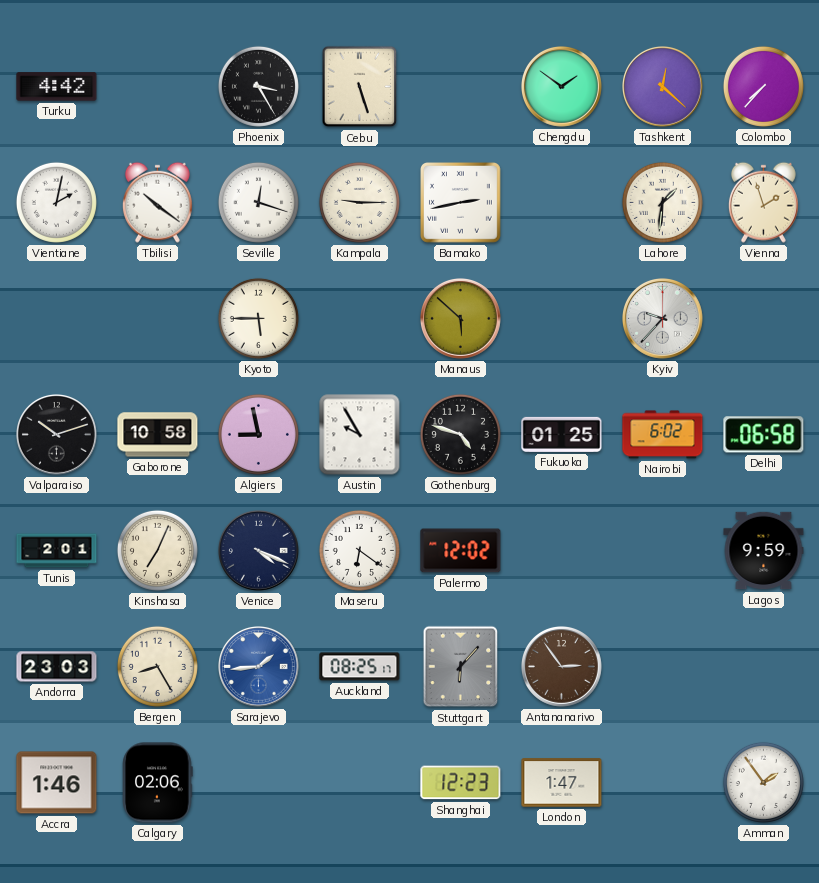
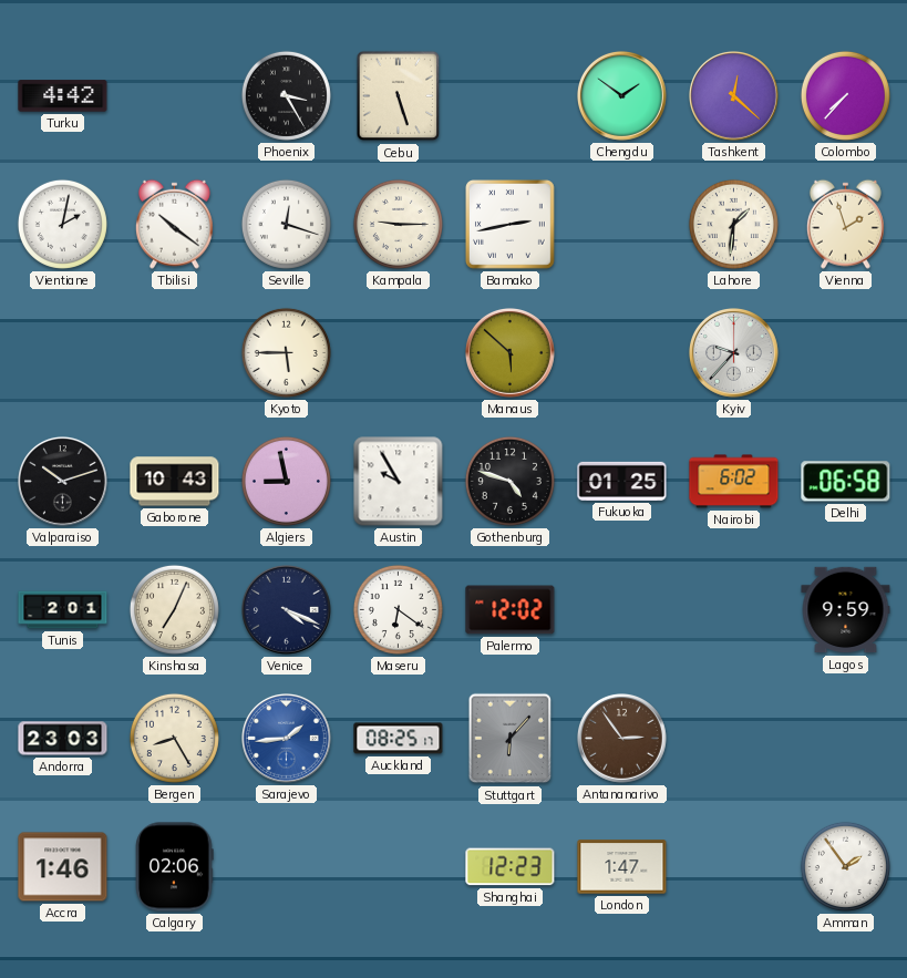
Gaborone: 10:58 -> 10:43
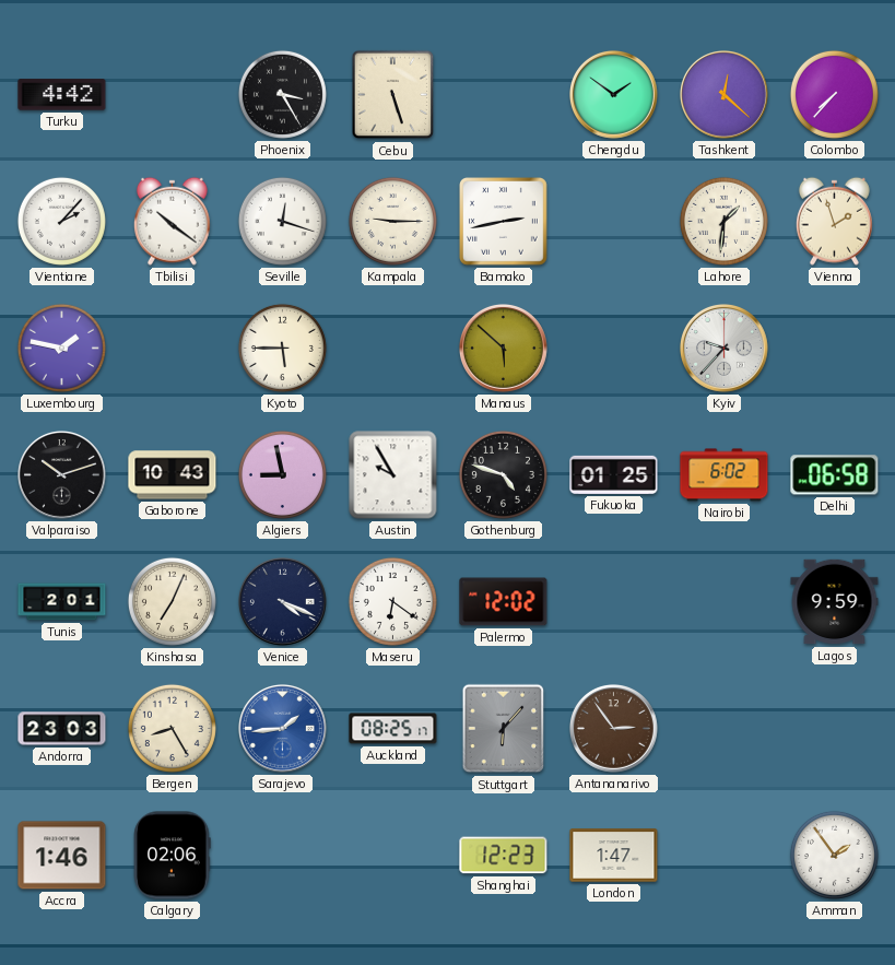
Vientiane: 2:02 -> 2:07
Luxembourg: none -> 1:47
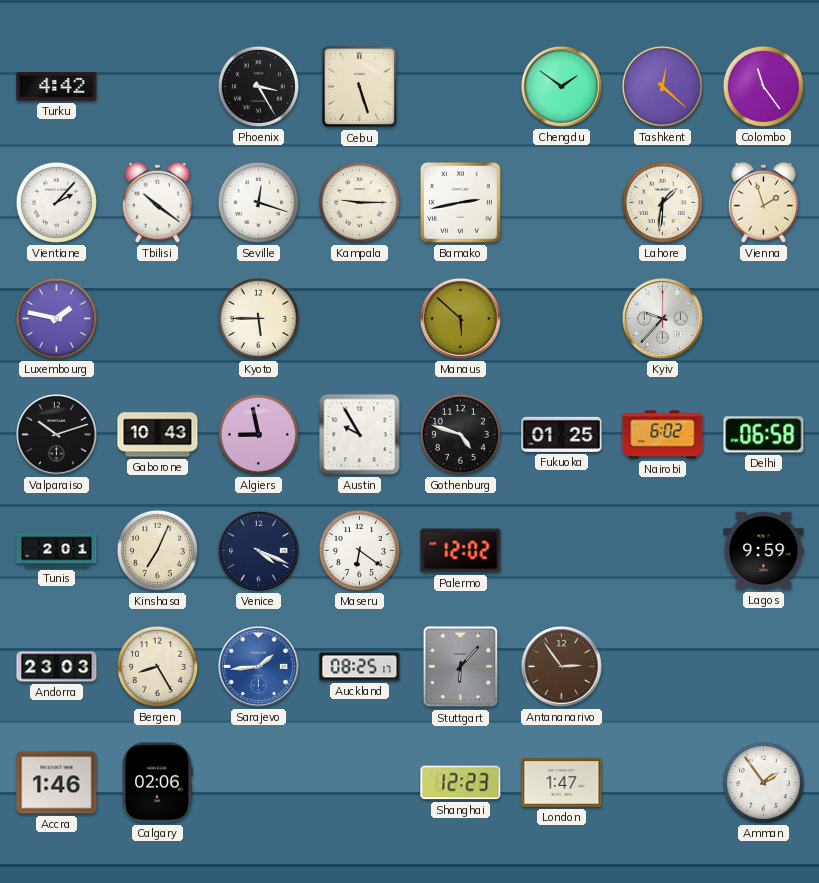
Colombo: 7:37 -> 11:24
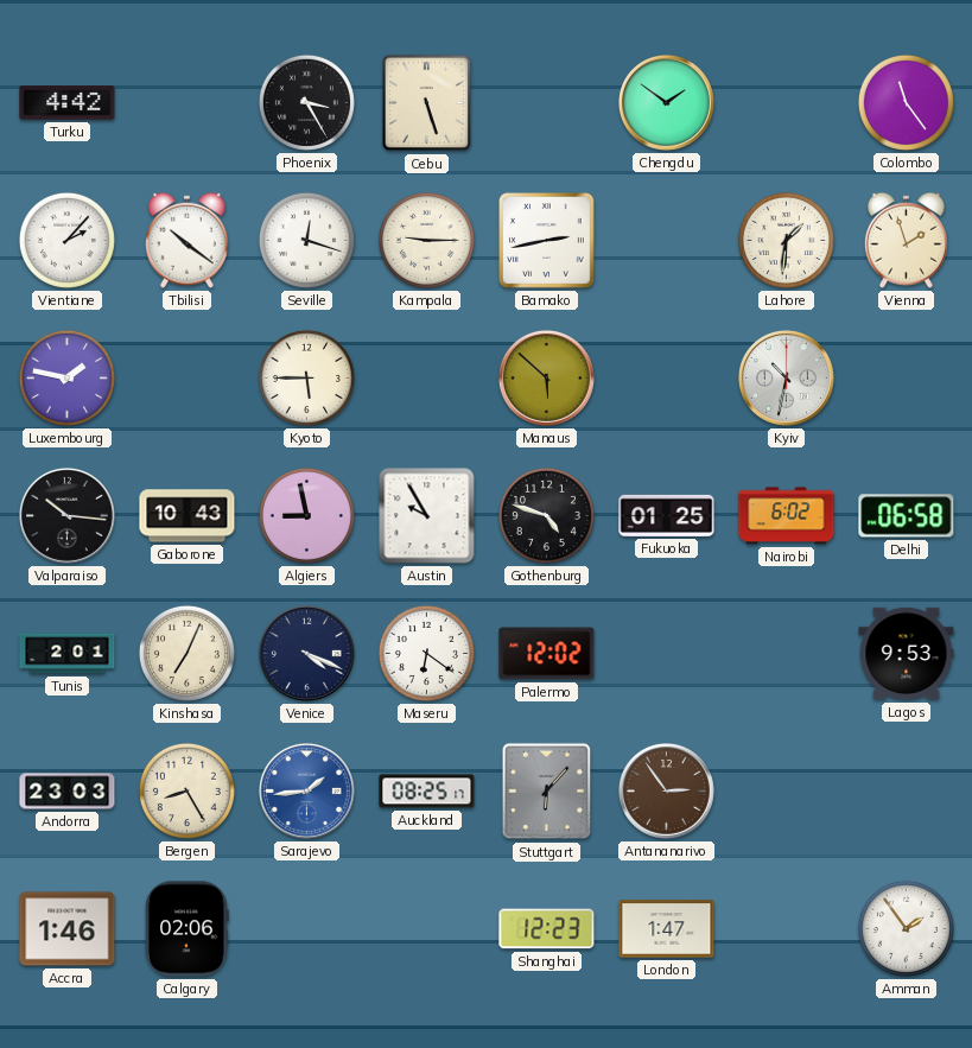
Tashkent: 12:22 -> none
Kyiv: 9:37 -> 10:32
Valparaiso: 10:12 -> 10:16
Lagos: 9:59 -> 9:53
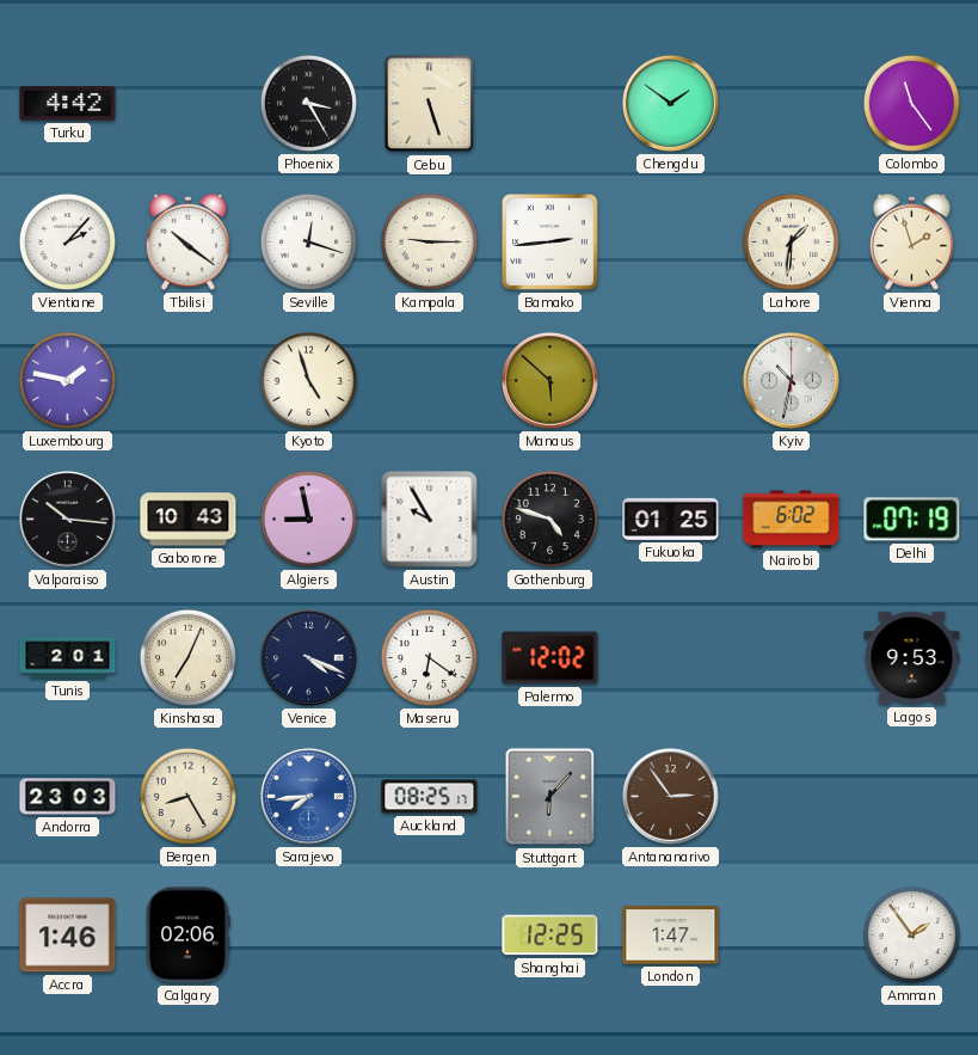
Bamako: 2:43 -> 2:44
Kyoto: 5:45 -> 4:57
Delhi: 06:58 -> 07:19
Sarajevo: 1:44 -> 7:44
Shanghai: 12:23 -> 12:25
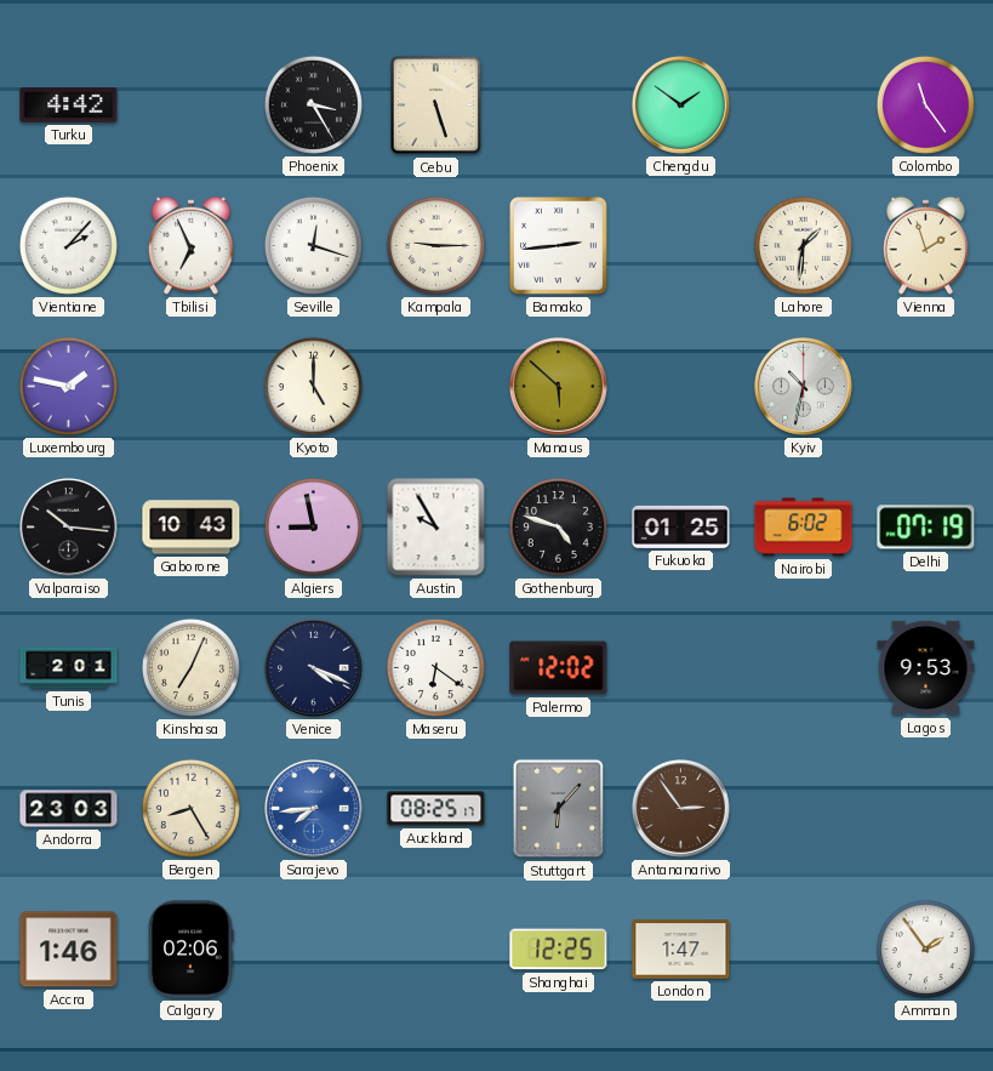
Tbilisi: 10:21 -> 6:56
Kyoto: 4:57 -> 5:00
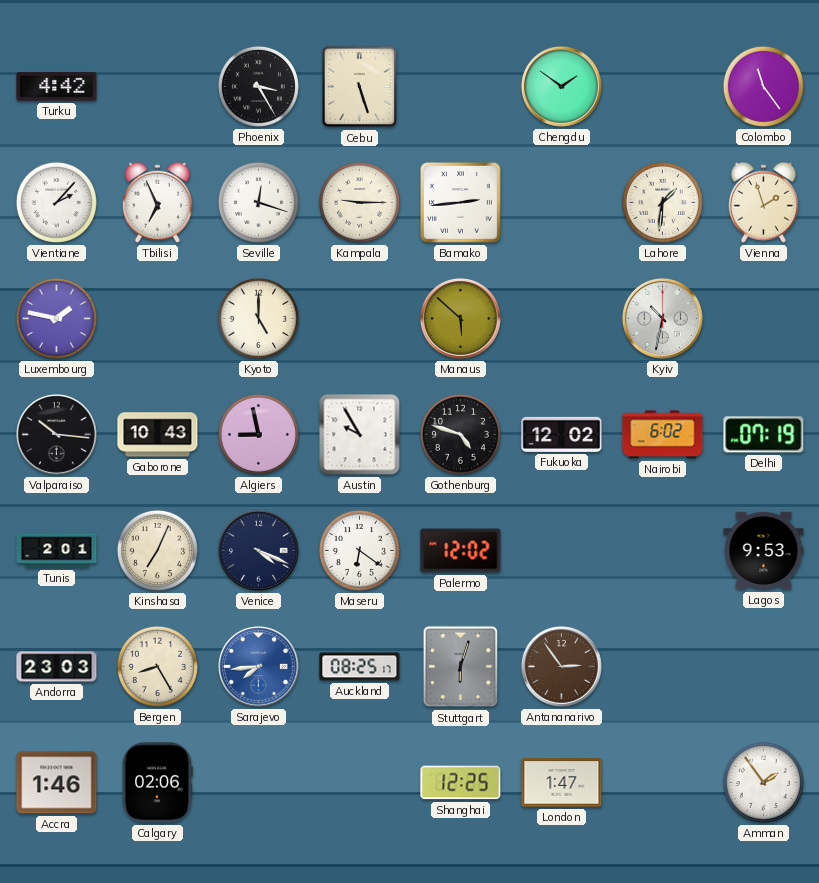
Fukuoka: 01:25 -> 12:02
Stuttgart: 6:07 -> 6:03
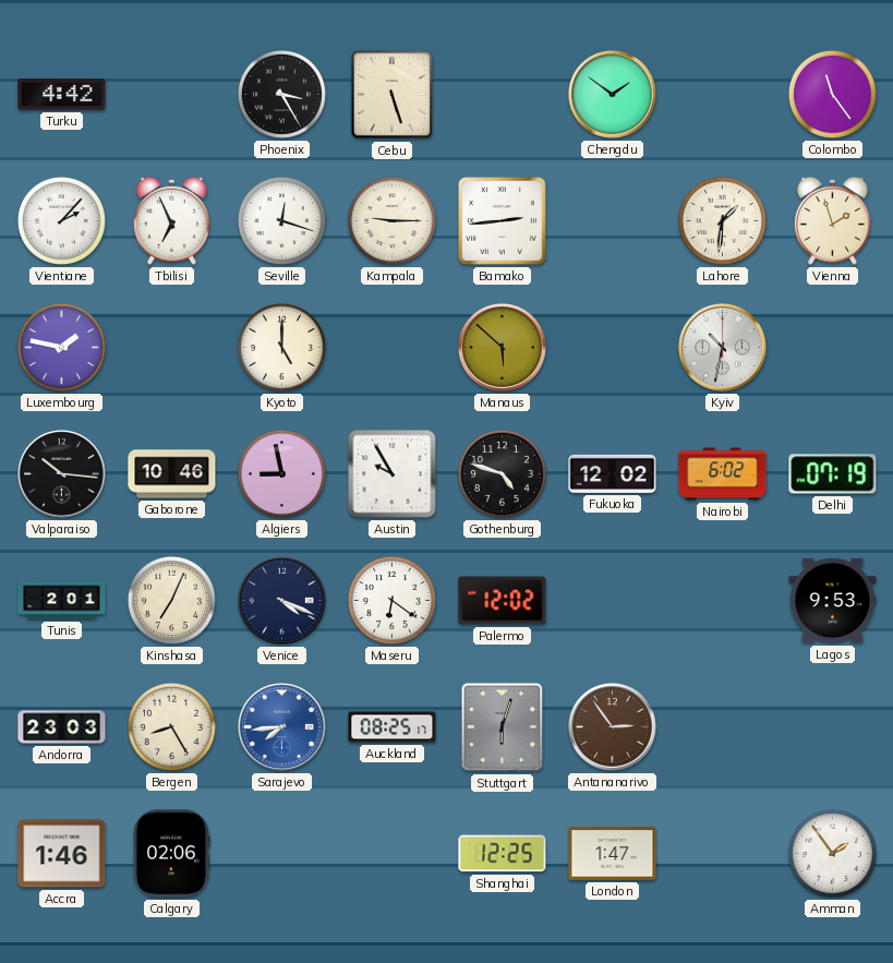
Gaborone: 10:43 -> 10:46
